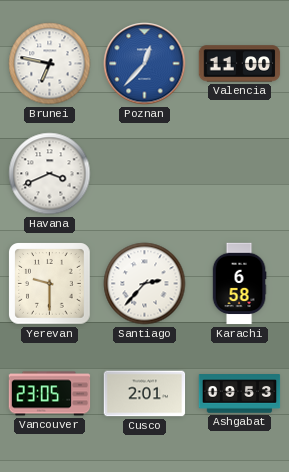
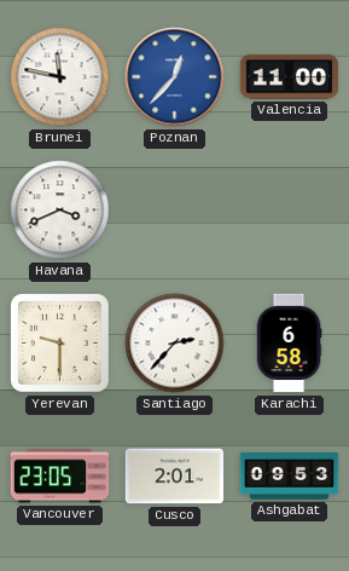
Brunei: 6:47 -> 11:47
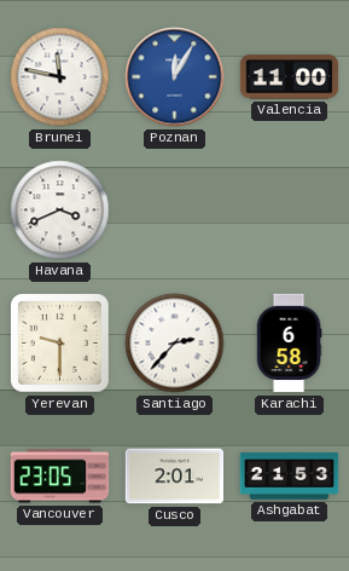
Poznan: 12:37 -> 12:05
Ashgabat: 09:53 -> 21:53
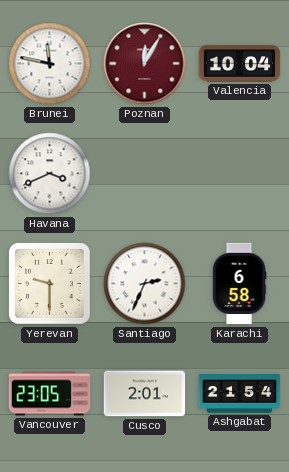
Poznan dial: blue -> burgundy
Valencia: 11:00 -> 10:04
Santiago: 2:37 -> 2:34
Ashgabat: 21:53 -> 21:54
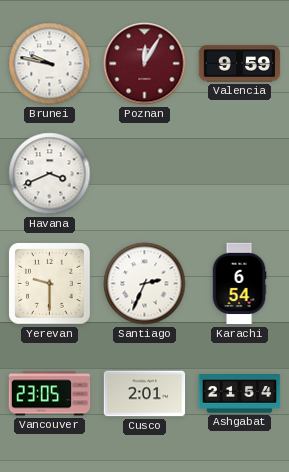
Brunei: 11:47 -> 9:47
Valencia: 10:04 -> 9:59
Karachi: 6:58 -> 6:54
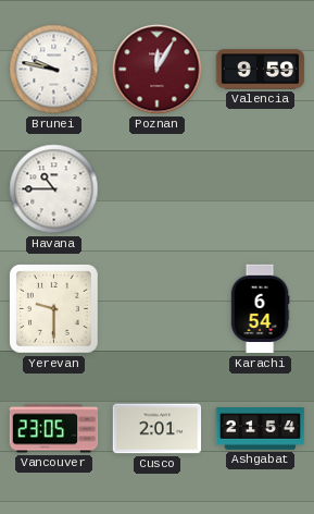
Havana: 3:41 -> 10:45
Santiago: 2:34 -> none
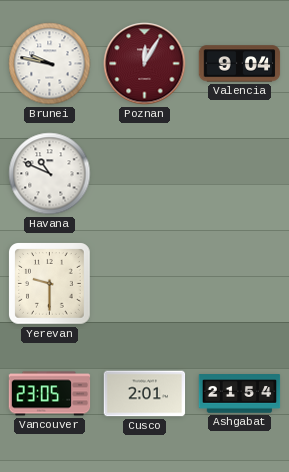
Valencia: 9:59 -> 9:04
Havana: 10:45 -> 10:49
Karachi: 6:54 -> none
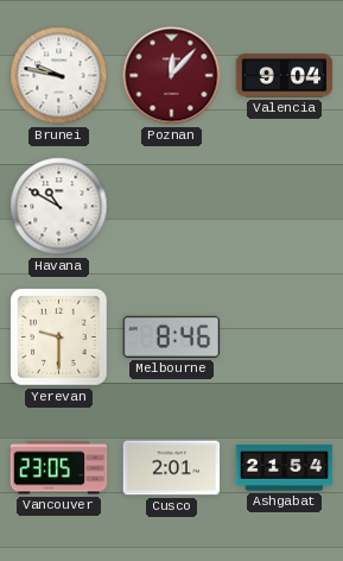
Poznan: 12:05 -> 12:07
Havana: 10:49 -> 10:50
Melbourne: none -> 8:46
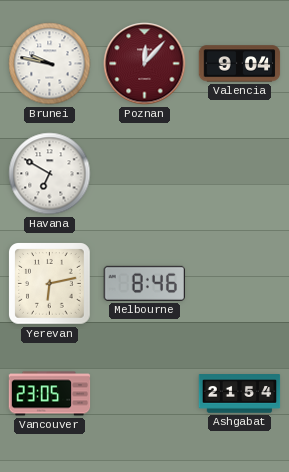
Havana: 10:50 -> 6:50
Yerevan: 9:30 -> 6:13
Cusco: 2:01 -> none
